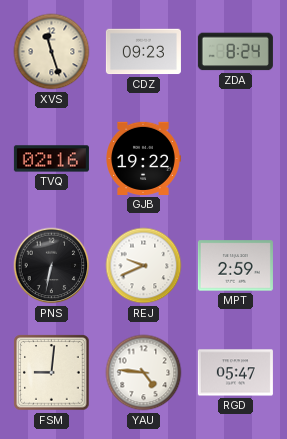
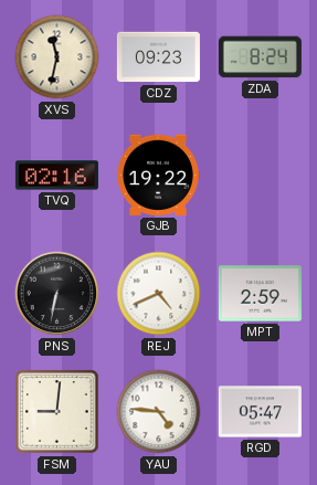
XVS: 11:27 -> 11:32
REJ: 9:41 -> 4:41
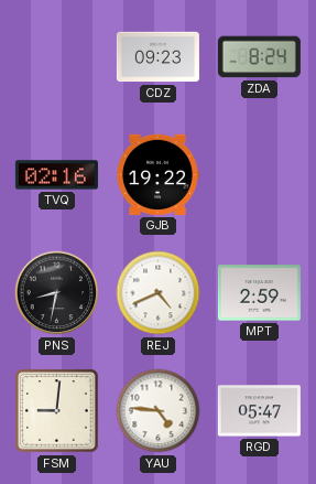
XVS: 11:32 -> none
PNS: 6:32 -> 8:32
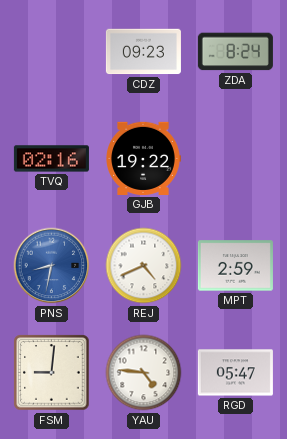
PNS dial: black -> blue
